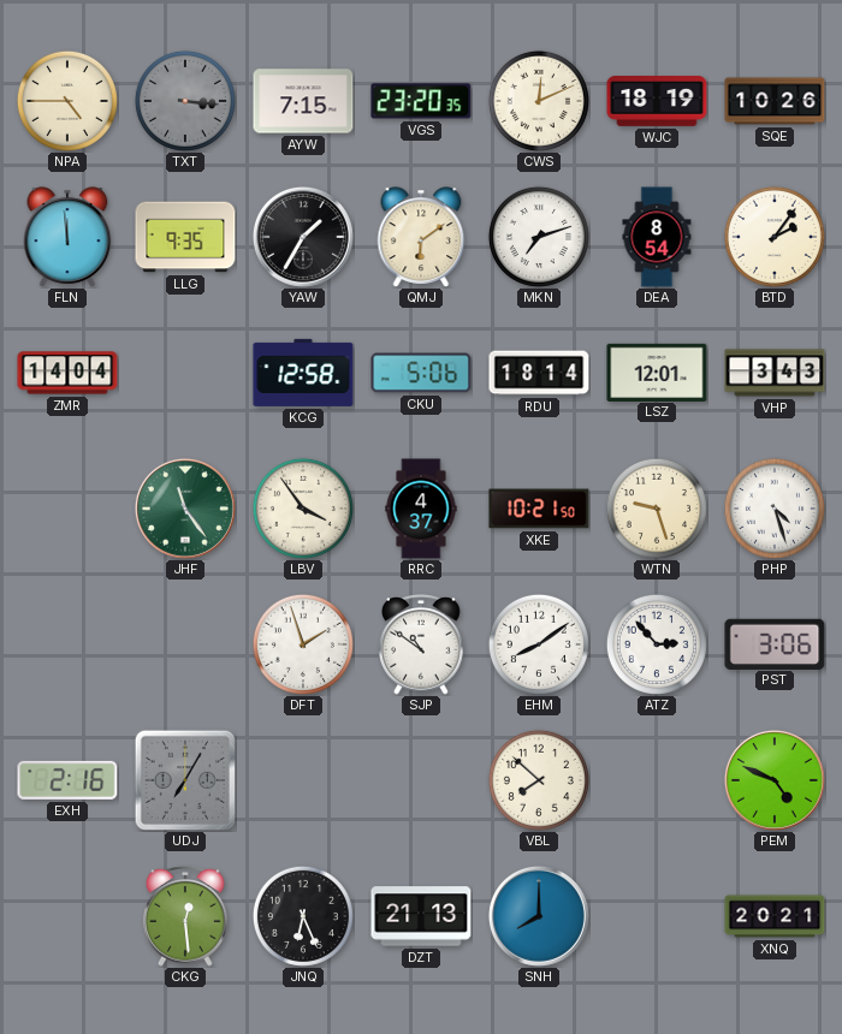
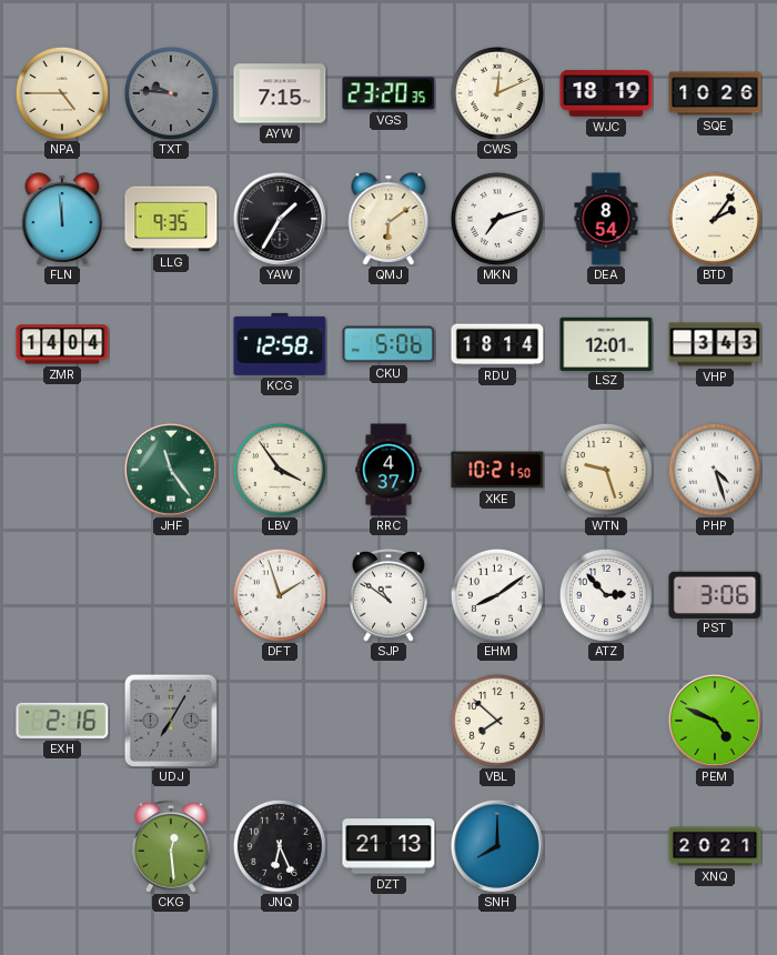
TXT: 3:16 -> 9:46
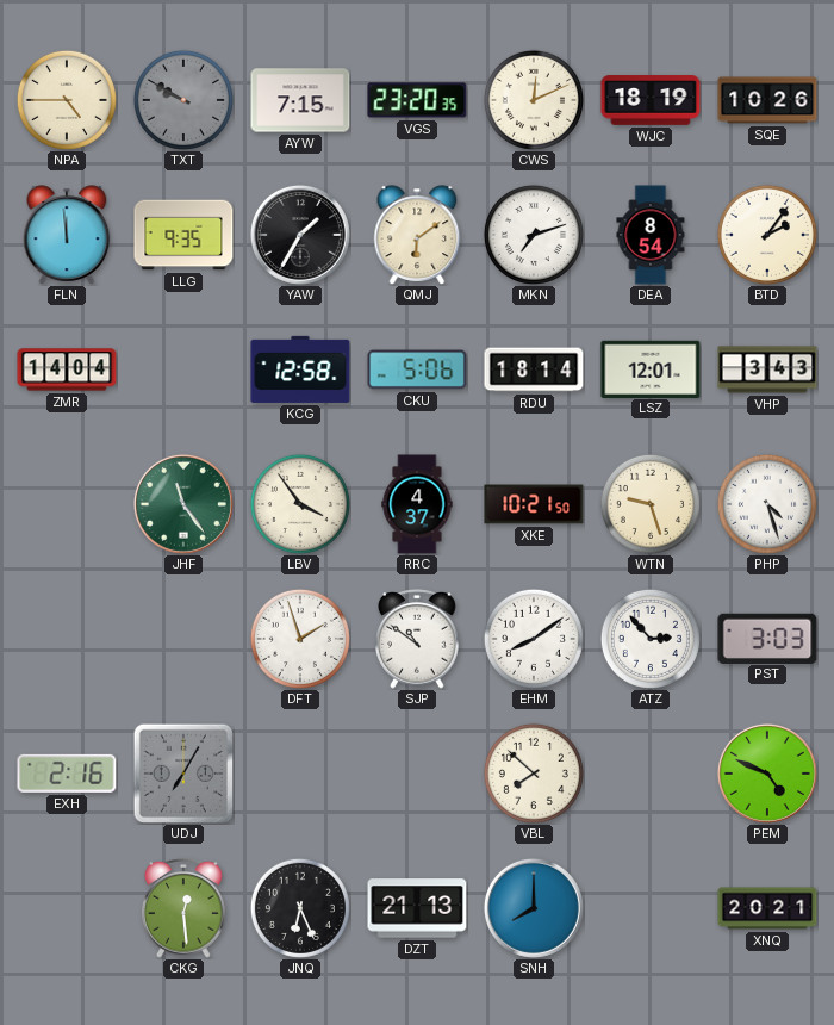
TXT: 9:46 -> 9:50
PST: 3:06 -> 3:03
